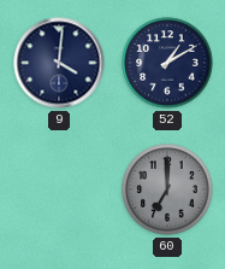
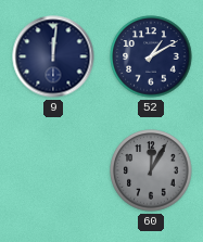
9: 4:01 -> 12:01
60: 7:00 -> 12:05
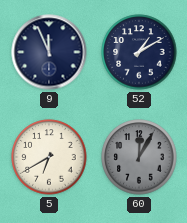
9: 12:01 -> 11:56
5: none -> 6:40
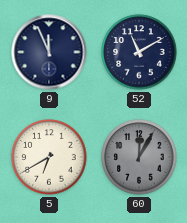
52: 1:10 -> 11:10
